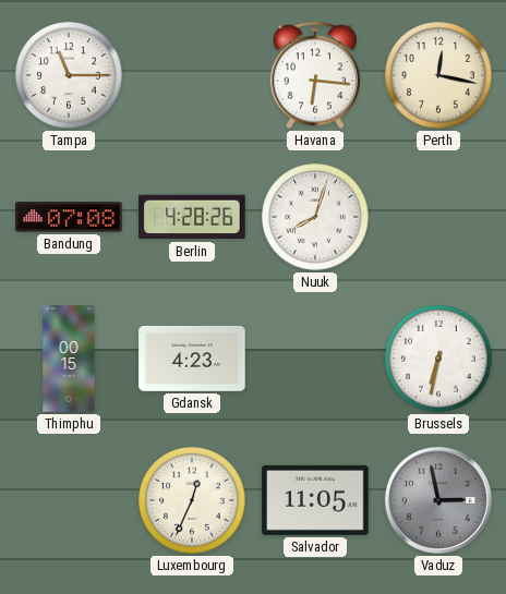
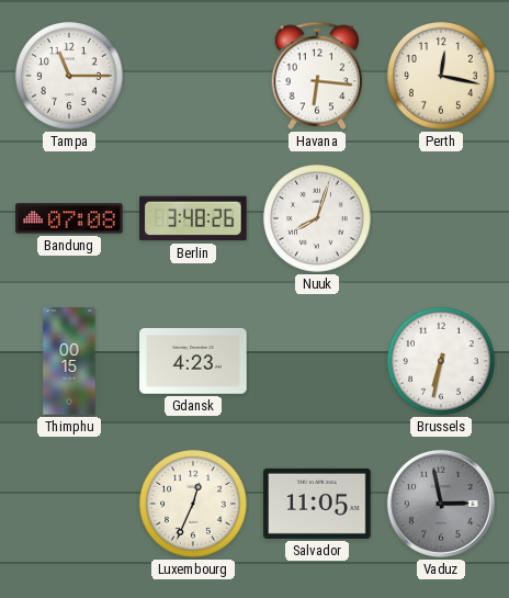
Berlin: 4:28 -> 3:48
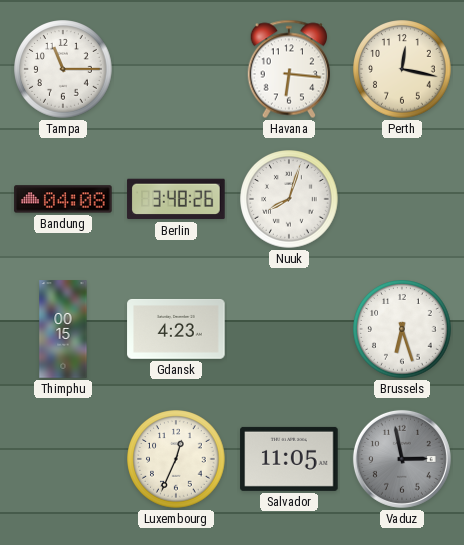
Bandung: 07:08 -> 04:08
Brussels: 6:32 -> 6:27
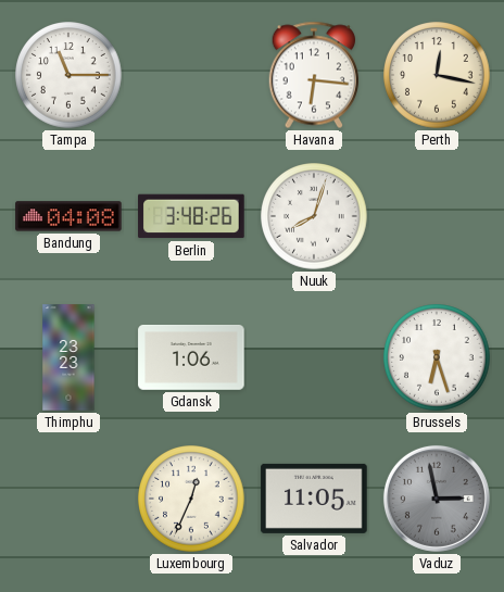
Thimphu: 00:15 -> 23:23
Gdansk: 4:23 -> 1:06
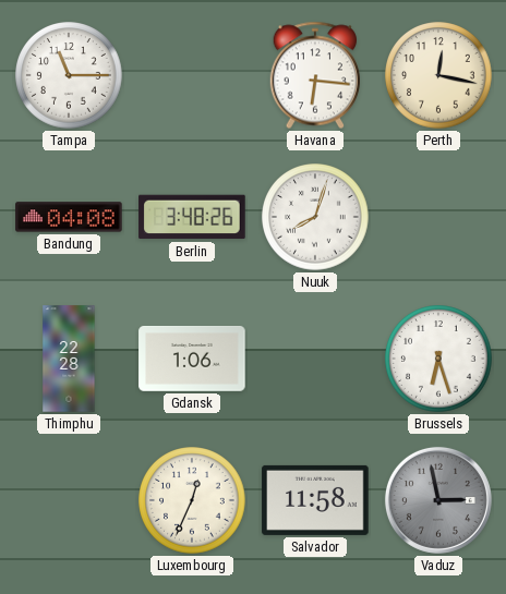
Thimphu: 23:23 -> 22:28
Salvador: 11:05 -> 11:58
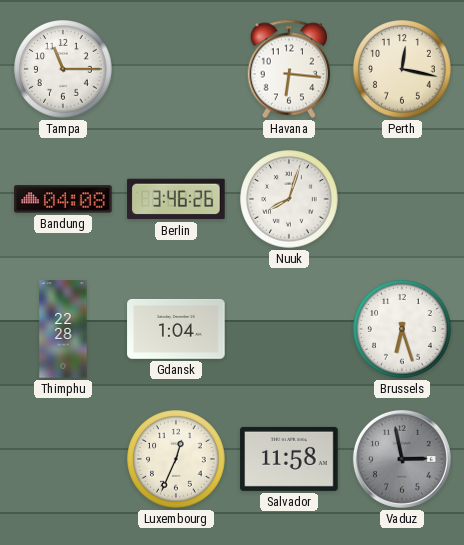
Berlin: 3:48 -> 3:46
Gdansk: 1:06 -> 1:04
